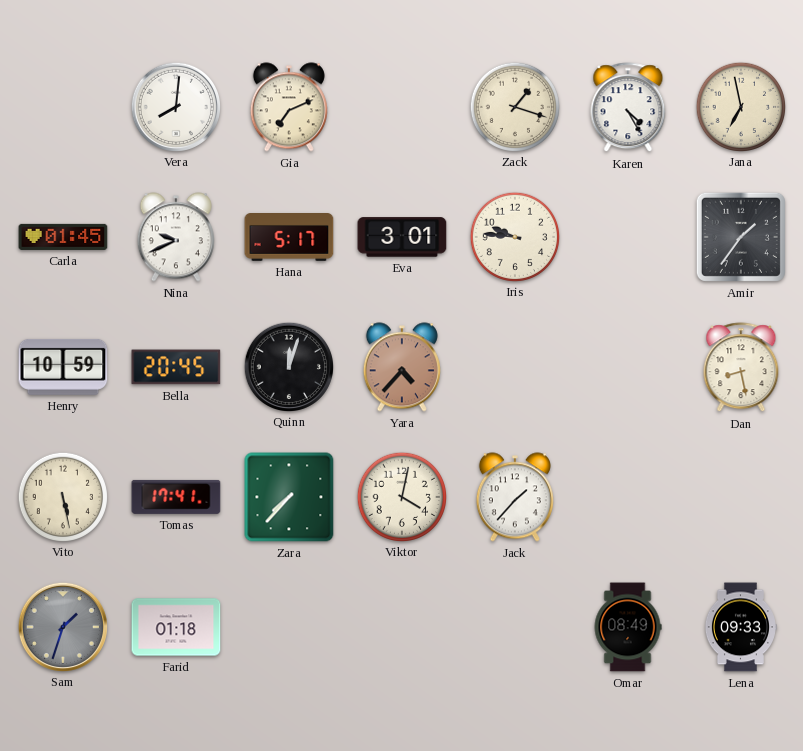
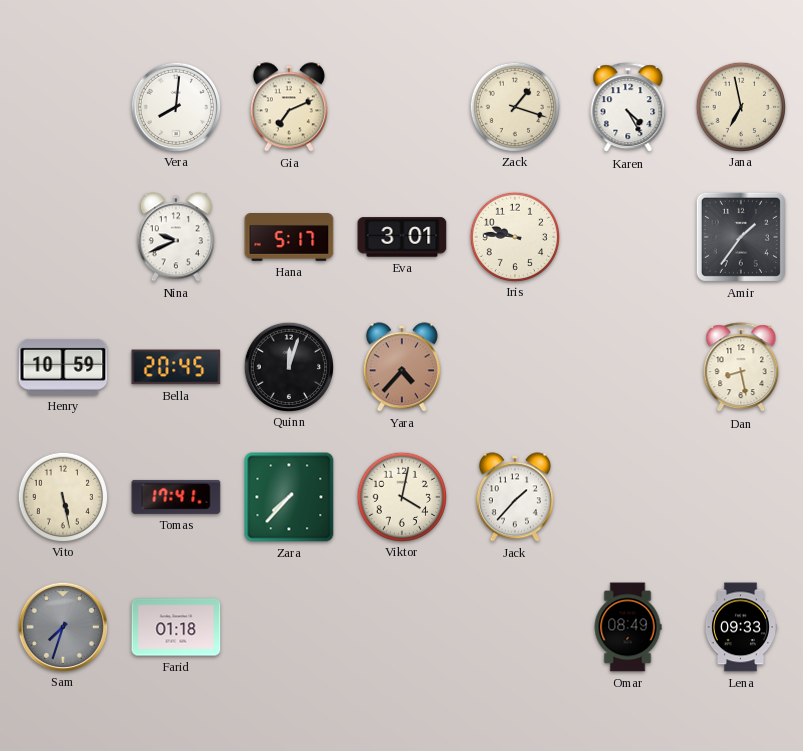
Carla: 01:45 -> none
Sam: 1:33 -> 7:33
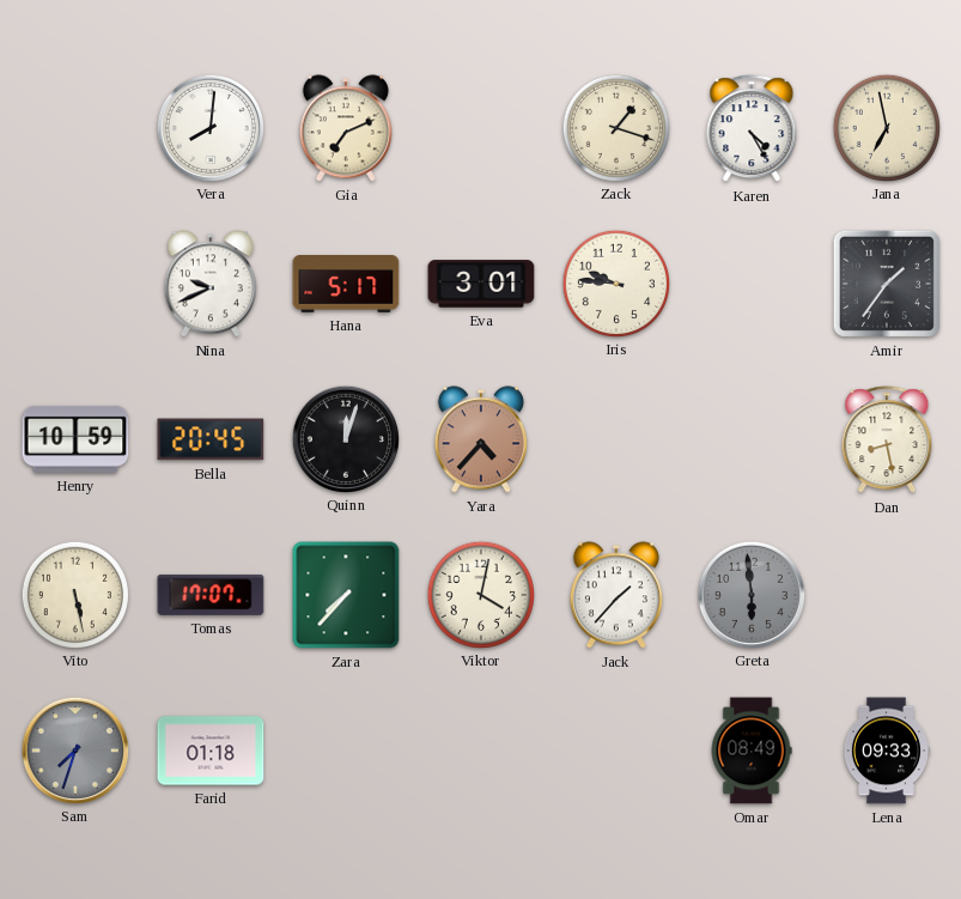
Tomas: 17:41 -> 17:07
Greta: none -> 5:59
